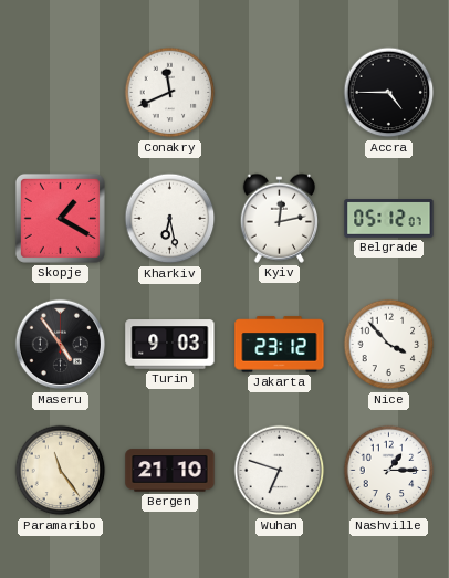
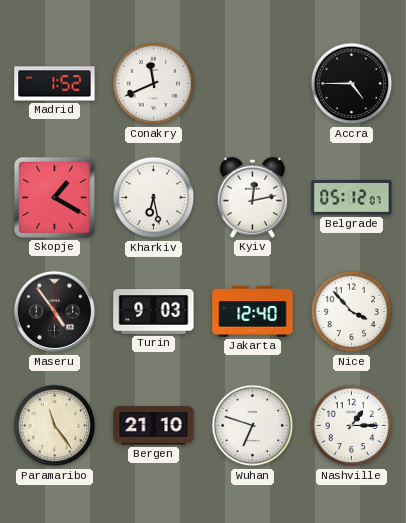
Madrid: none -> 1:52
Jakarta: 23:12 -> 12:40
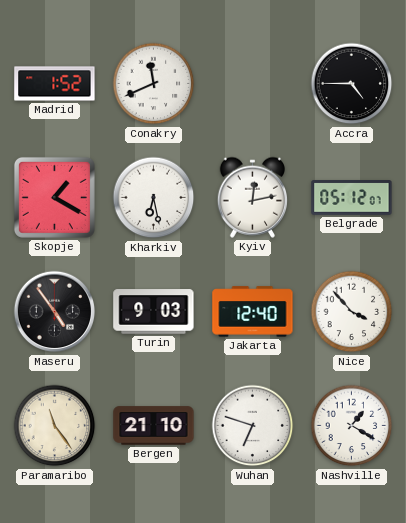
Nashville: 1:15 -> 1:20
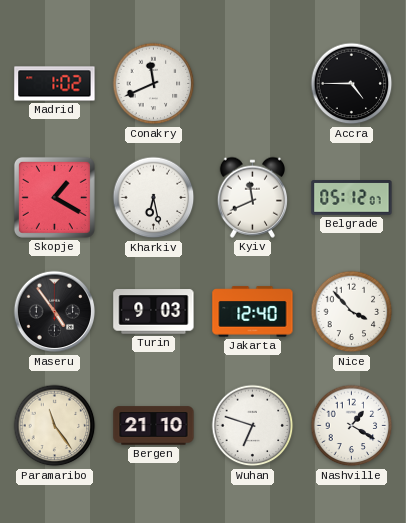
Madrid: 1:52 -> 1:02
Kyiv: 12:13 -> 11:41
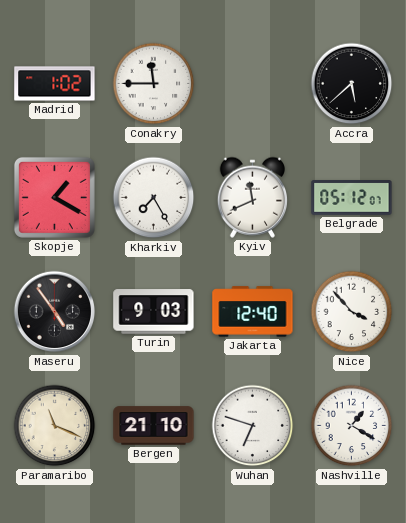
Conakry: 11:41 -> 11:45
Accra: 4:45 -> 5:38
Kharkiv: 6:28 -> 7:25
Paramaribo: 11:24 -> 11:19
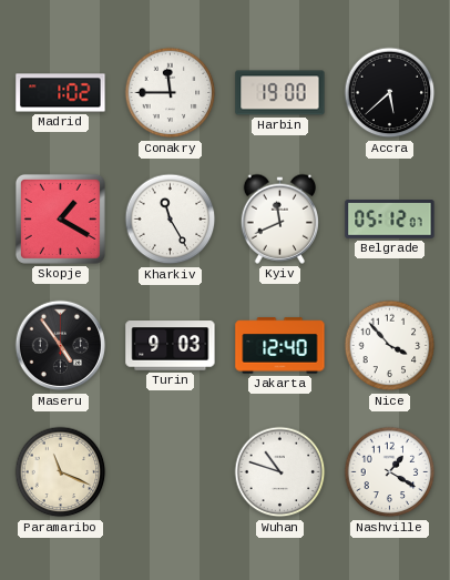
Harbin: none -> 19:00
Kharkiv: 7:25 -> 11:25
Bergen: 21:10 -> none
Wuhan: 6:48 -> 10:48
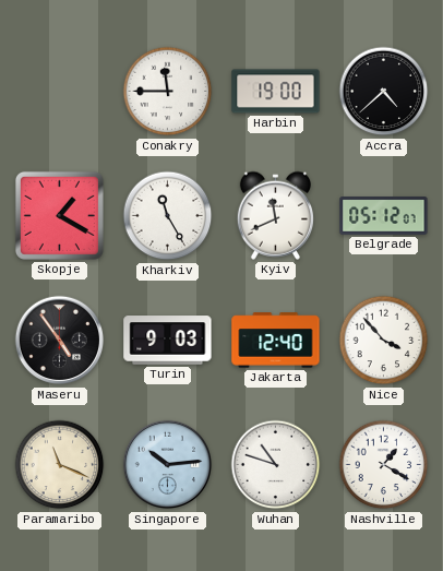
Madrid: 1:02 -> none
Accra: 5:38 -> 4:38
Singapore: none -> 10:14
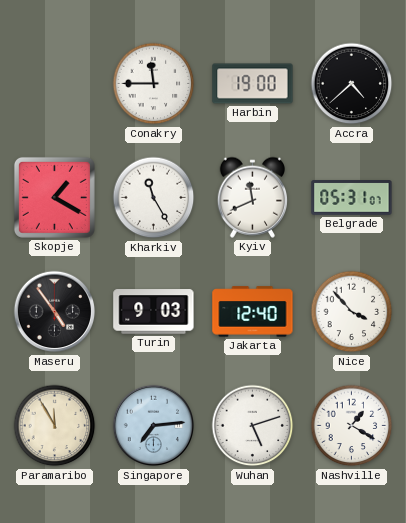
Belgrade: 05:12 -> 05:31
Paramaribo: 11:19 -> 11:55
Singapore: 10:14 -> 7:14
Wuhan: 10:48 -> 5:12
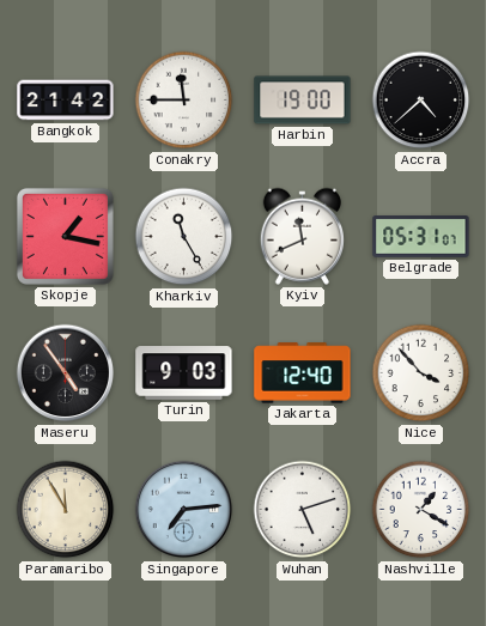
Bangkok: none -> 21:42
Skopje: 1:20 -> 1:17
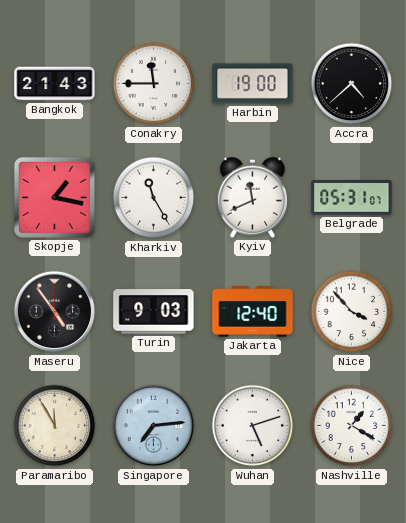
Bangkok: 21:42 -> 21:43
